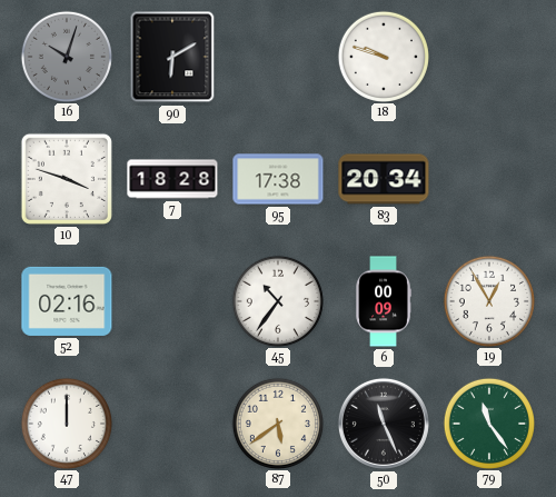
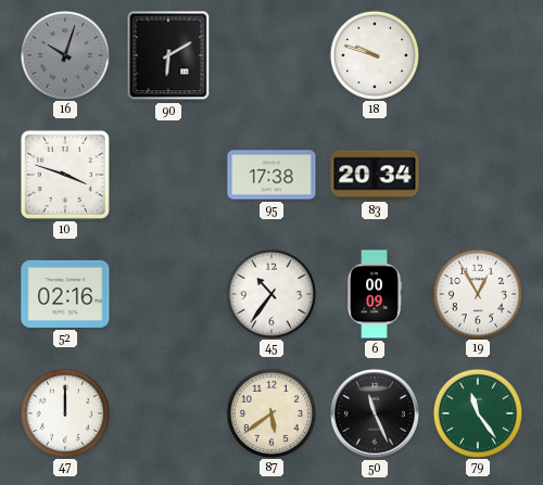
7: 18:28 -> none
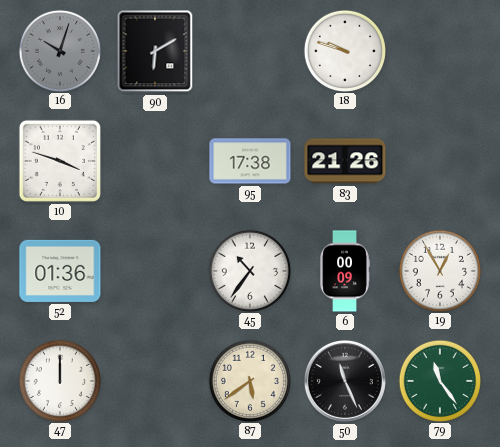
83: 20:34 -> 21:26
52: 02:16 -> 01:36
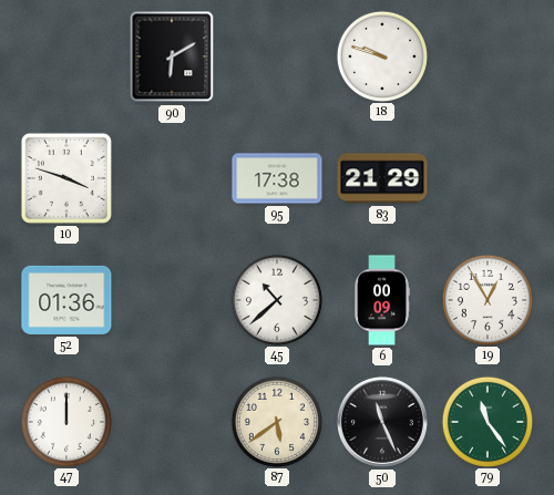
16: 10:03 -> none
83: 21:26 -> 21:29
45: 10:36 -> 10:38
